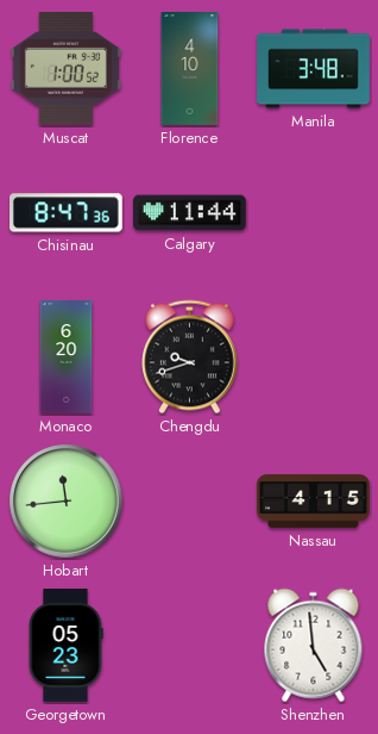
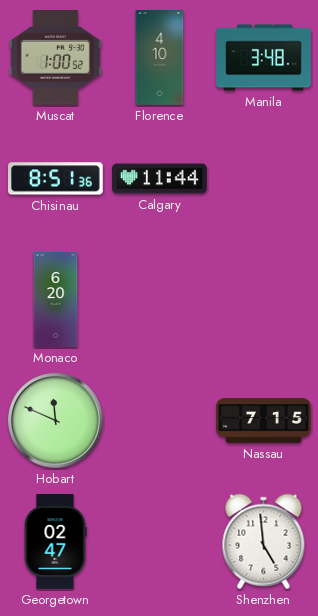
Chisinau: 8:47 -> 8:51
Chengdu: 9:42 -> none
Hobart: 11:44 -> 11:49
Nassau: 4:15 -> 7:15
Georgetown: 05:23 -> 02:47
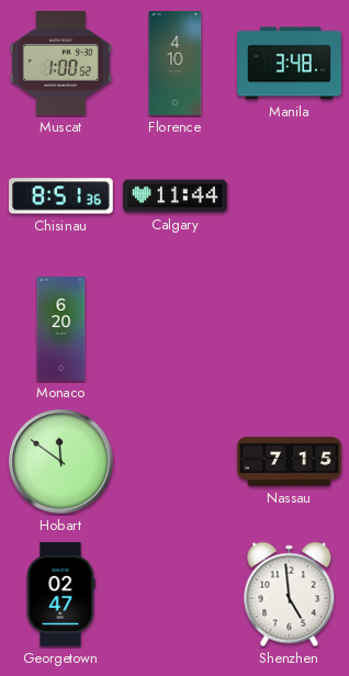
Hobart: 11:49 -> 11:51
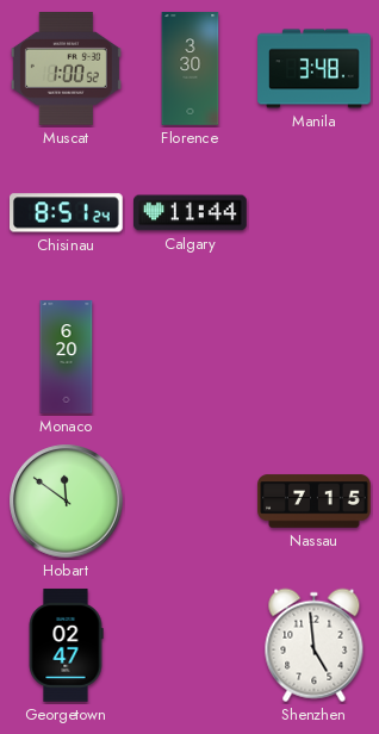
Florence: 4:10 -> 3:30
Chisinau: 8:51:36 -> 8:51:24
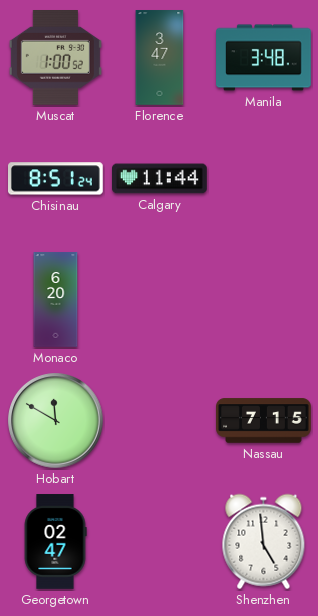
Florence: 3:30 -> 3:47
Hobart: 11:51 -> 11:50
